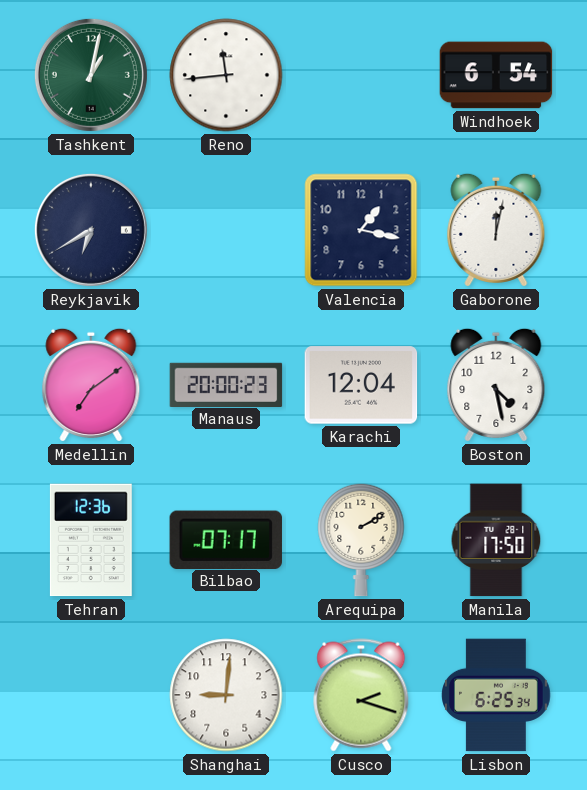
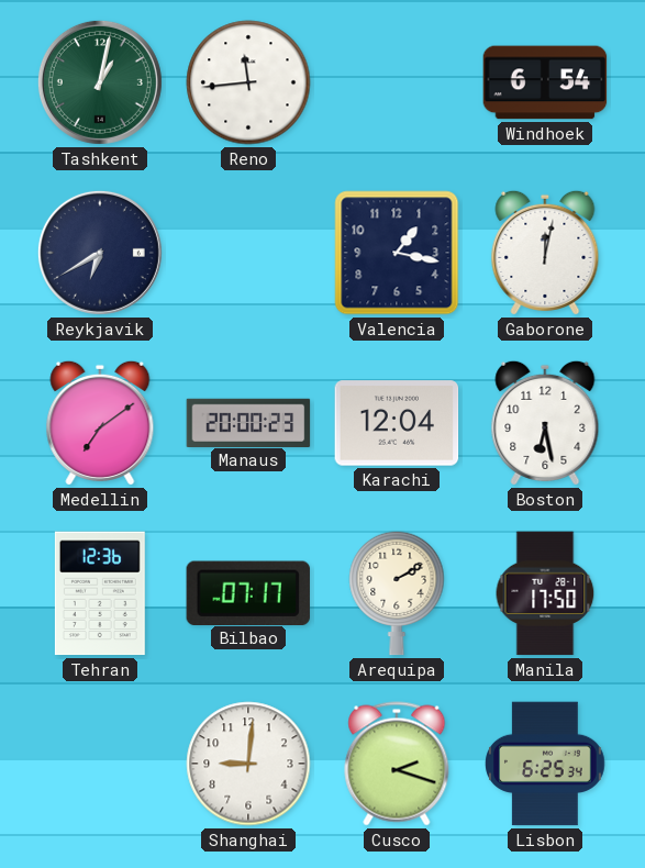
Boston: 4:28 -> 6:28
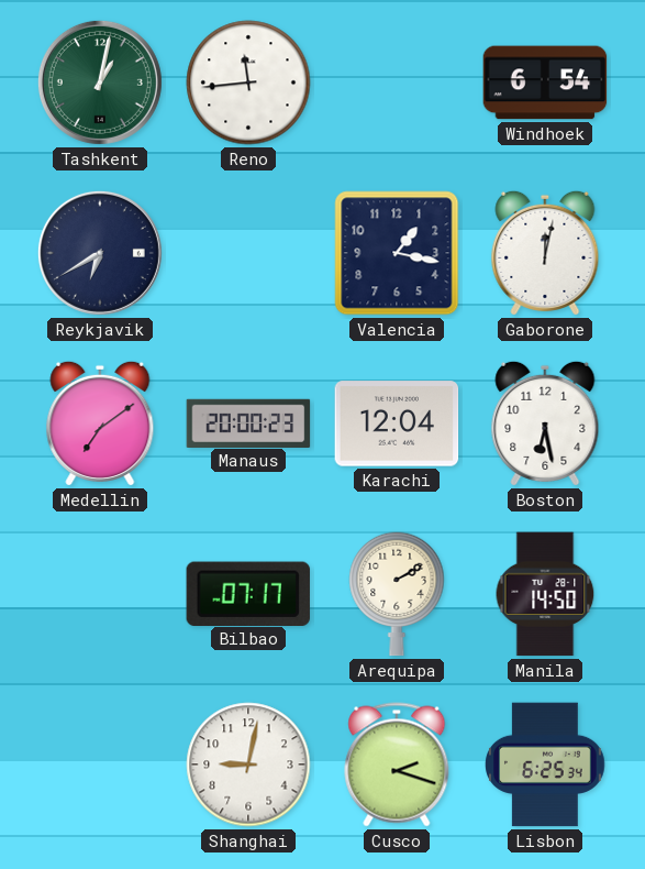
Tehran: 12:36 -> none
Manila: 17:50 -> 14:50
Shanghai: 9:01 -> 9:02
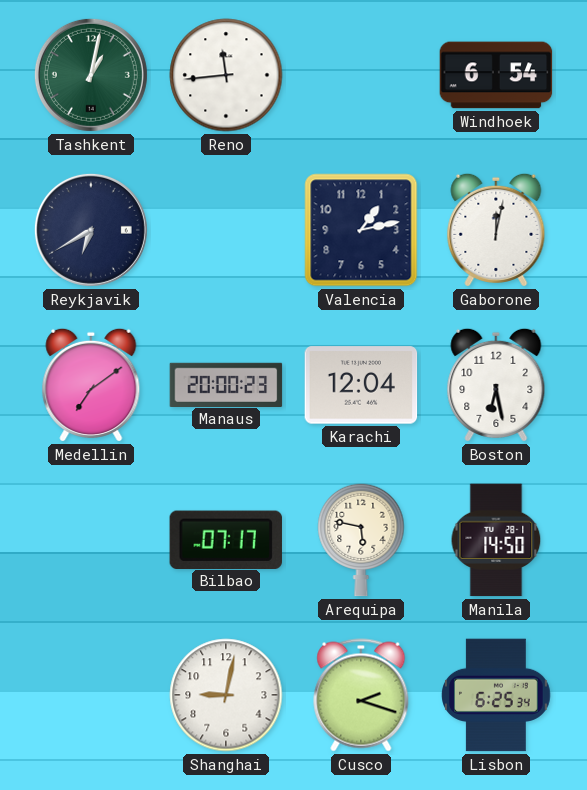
Valencia: 1:17 -> 1:13
Arequipa: 2:10 -> 5:47
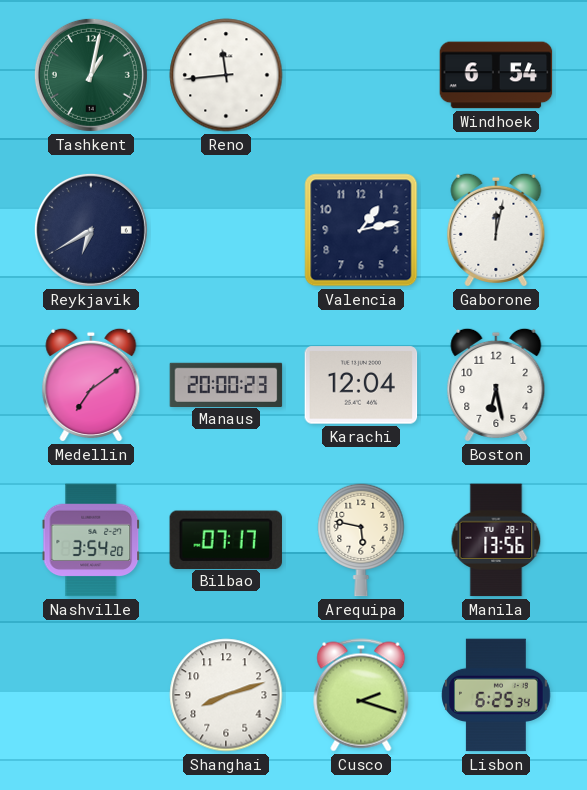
Nashville: none -> 3:54
Manila: 14:50 -> 13:56
Shanghai: 9:02 -> 8:12
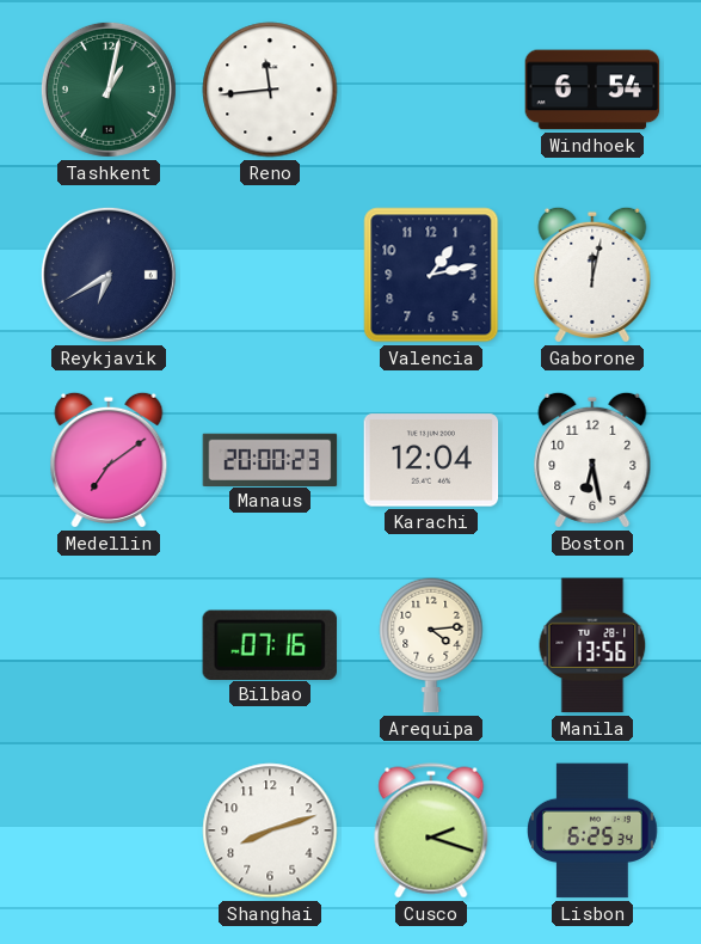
Nashville: 3:54 -> none
Bilbao: 07:17 -> 07:16
Arequipa: 5:47 -> 4:14
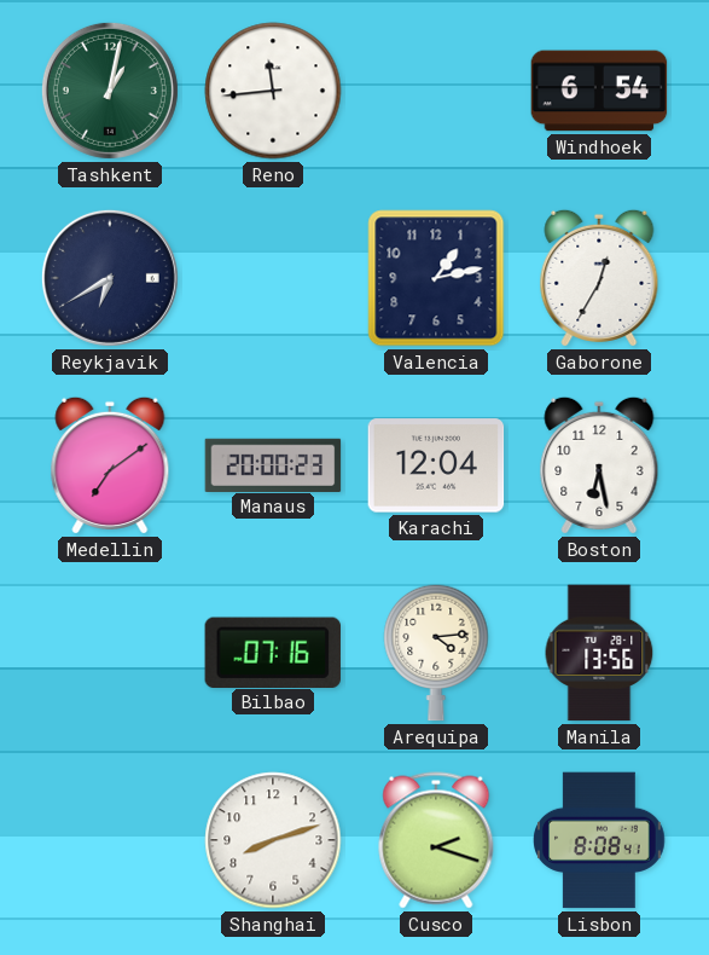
Gaborone: 12:02 -> 12:35
Lisbon: 6:25 -> 8:08
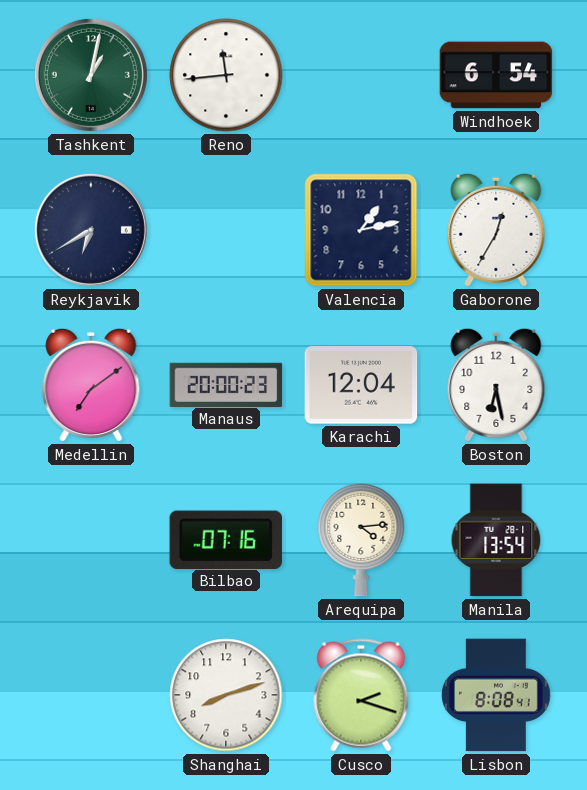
Manila: 13:56 -> 13:54
